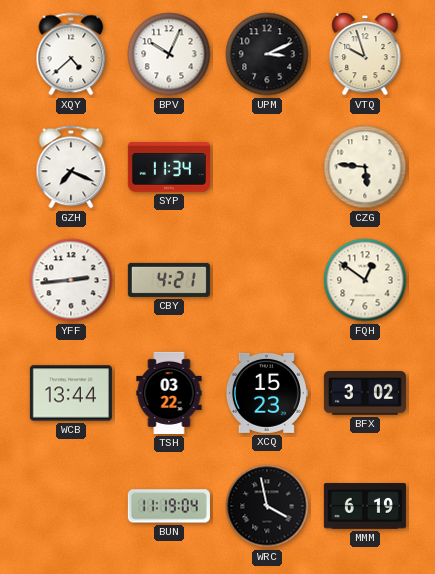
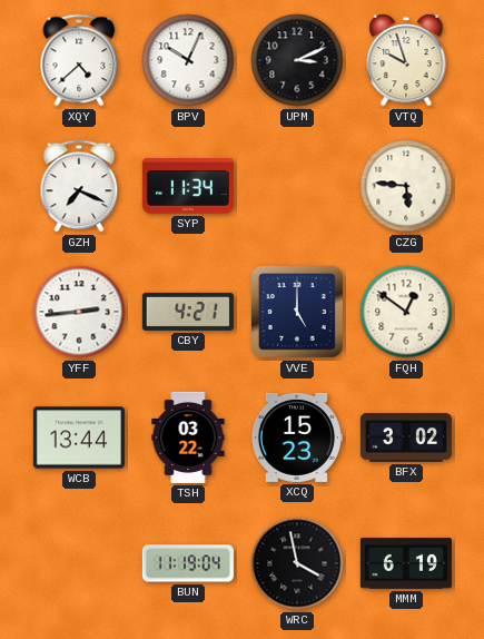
VVE: none -> 5:00
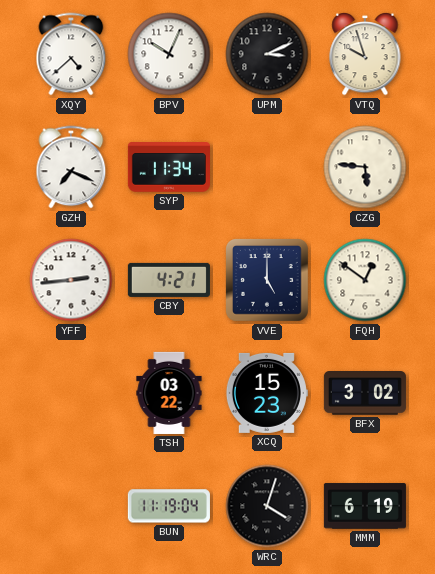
WCB: 13:44 -> none
WRC: 3:58 -> 4:03
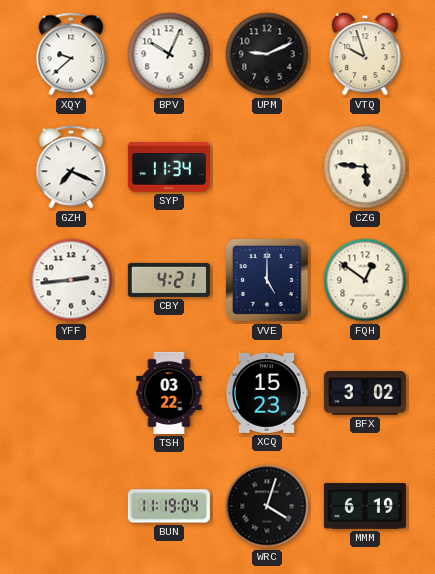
XQY: 4:38 -> 9:38
UPM: 3:11 -> 9:11
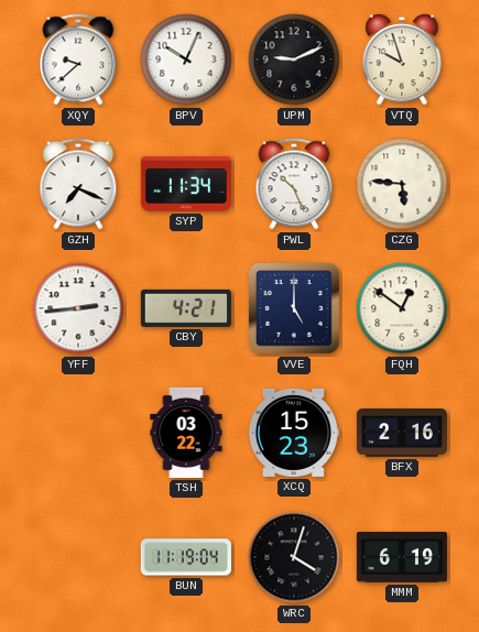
PWL: none -> 10:26
BFX: 3:02 -> 2:16
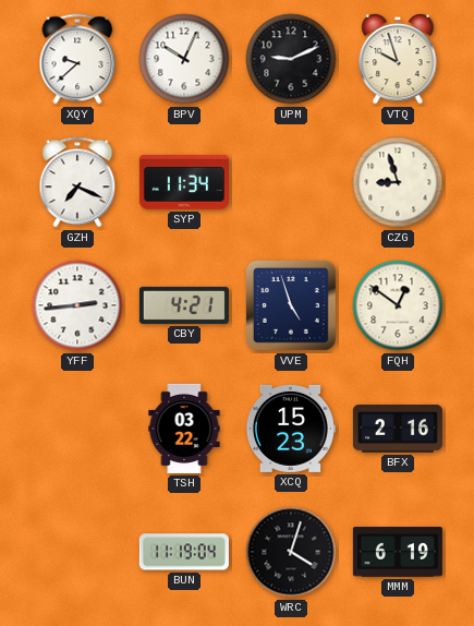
PWL: 10:26 -> none
CZG: 5:46 -> 8:57
VVE: 5:00 -> 4:57
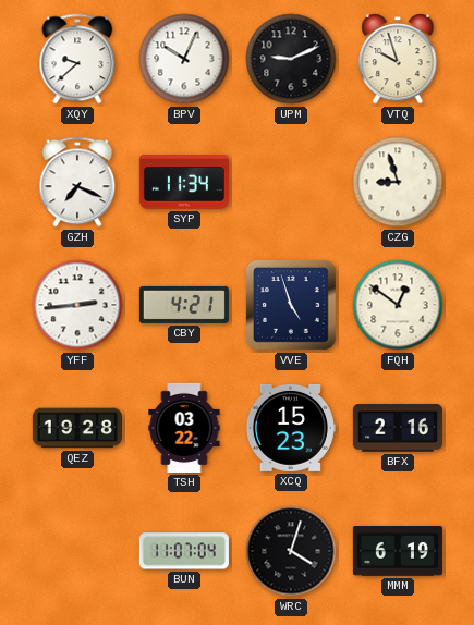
QEZ: none -> 19:28
BUN: 11:19 -> 11:07
